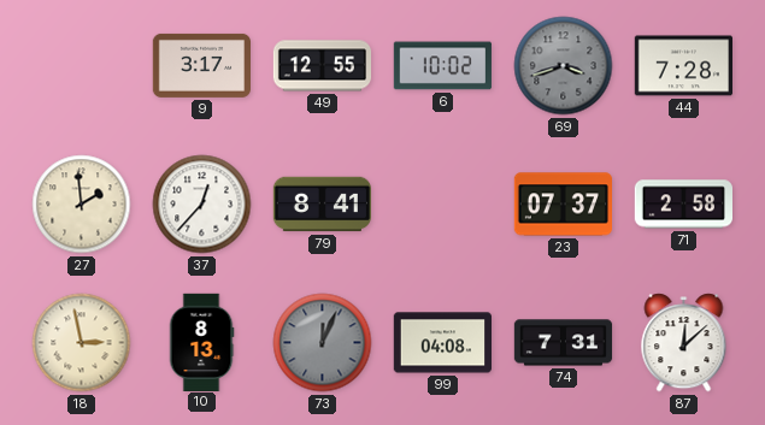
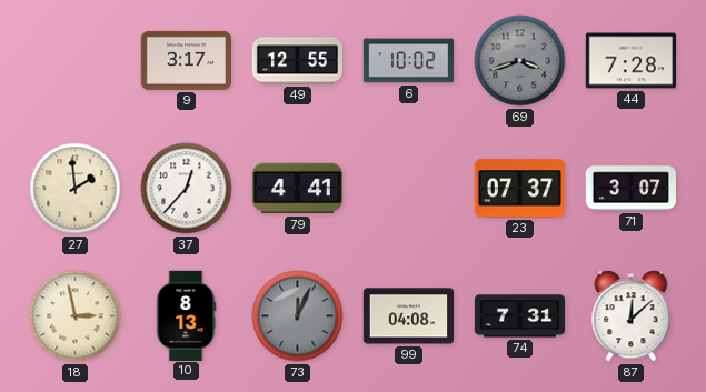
79: 8:41 -> 4:41
71: 2:58 -> 3:07
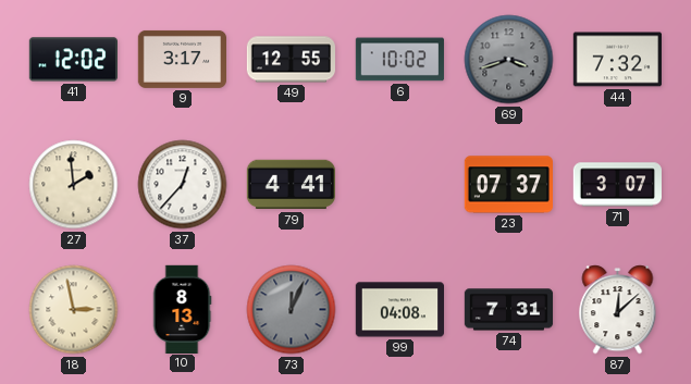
41: none -> 12:02
44: 7:28 -> 7:32
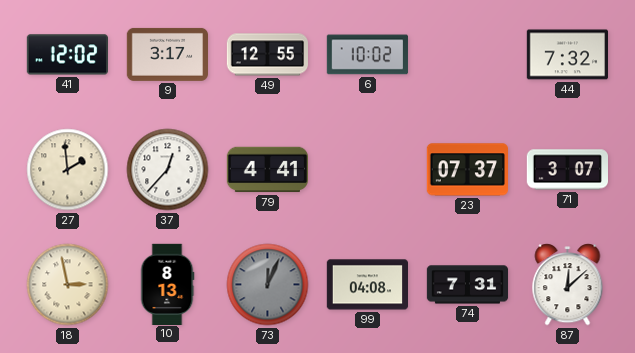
69: 3:42 -> none
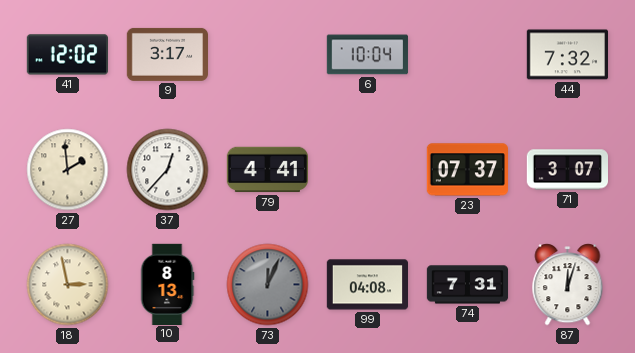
49: 12:55 -> none
6: 10:02 -> 10:04
87: 12:08 -> 12:03
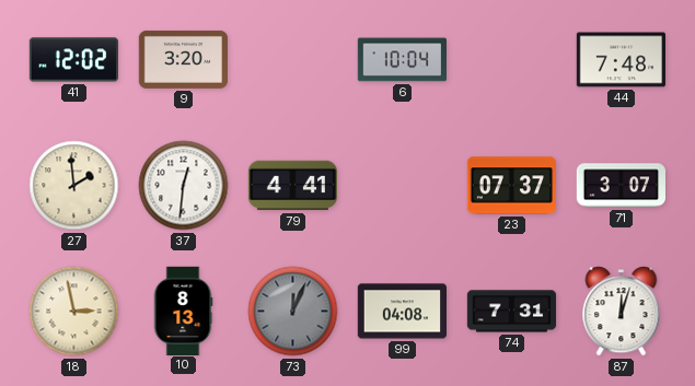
9: 3:17 -> 3:20
44: 7:32 -> 7:48
37: 12:37 -> 12:31
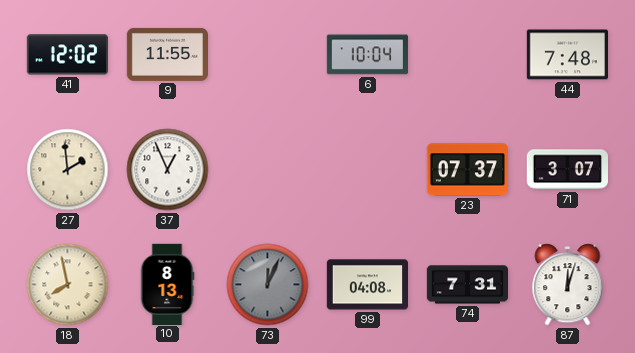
9: 3:20 -> 11:55
37: 12:31 -> 12:56
79: 4:41 -> none
18: 2:58 -> 7:58
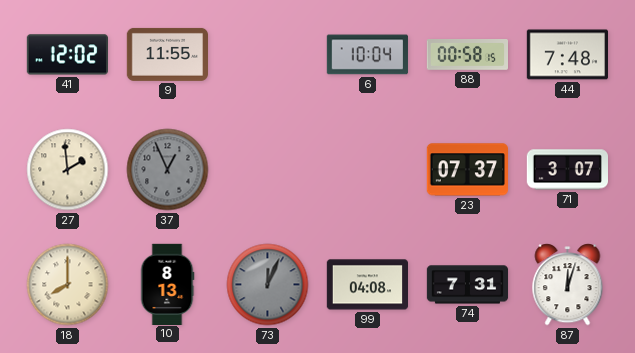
88: none -> 00:58
37 dial: white -> grey
18: 7:58 -> 8:00
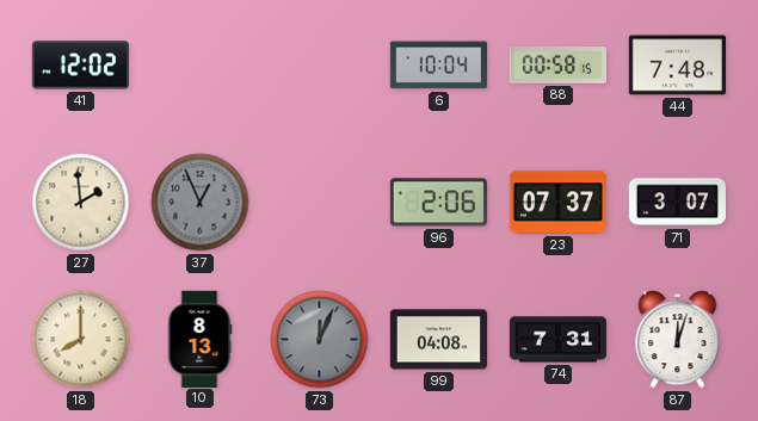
9: 11:55 -> none
96: none -> 2:06
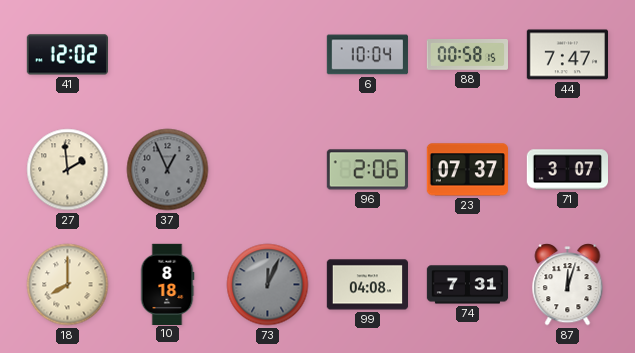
44: 7:48 -> 7:47
10: 8:13 -> 8:18
